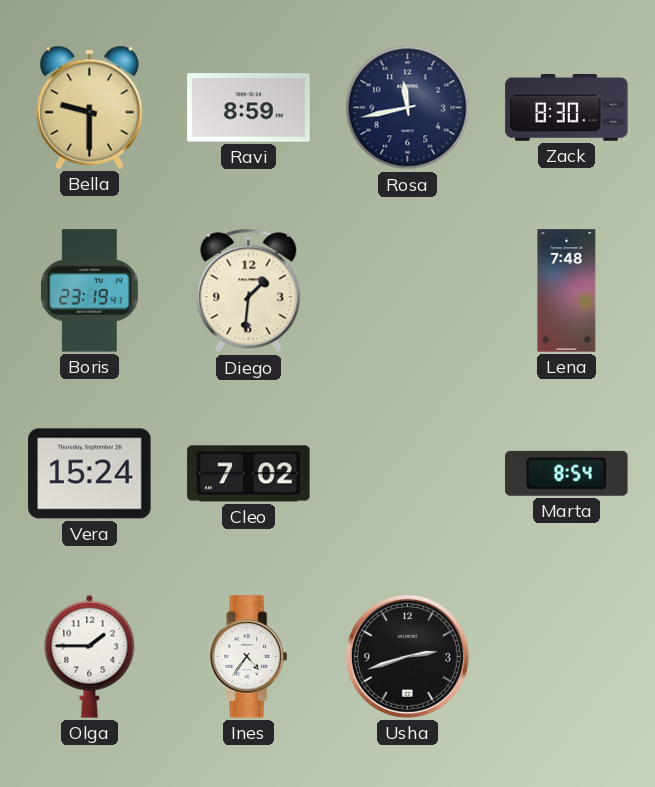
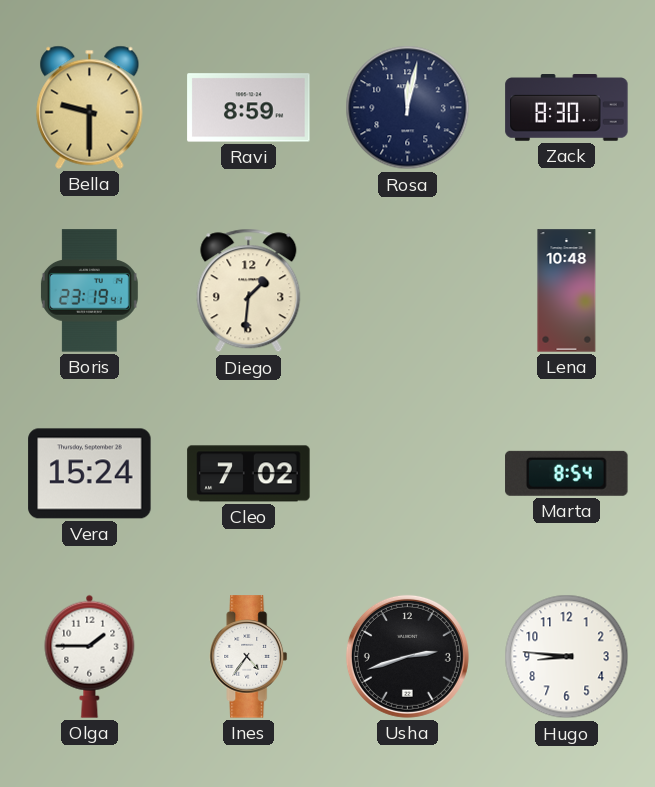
Rosa: 11:43 -> 12:02
Lena: 7:48 -> 10:48
Hugo: none -> 8:46
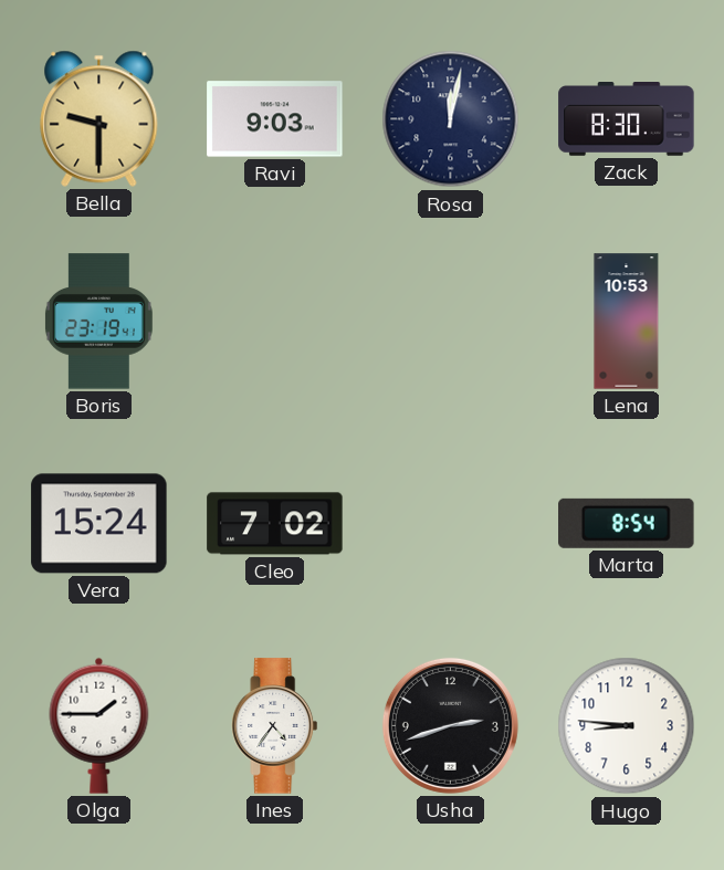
Ravi: 8:59 -> 9:03
Diego: 1:31 -> none
Lena: 10:48 -> 10:53
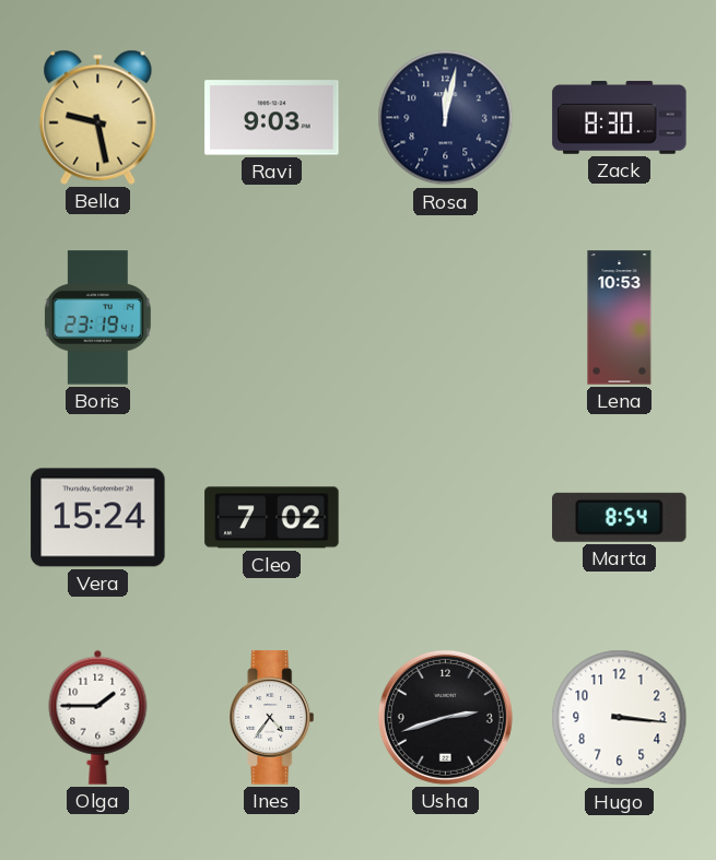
Bella: 9:30 -> 9:28
Hugo: 8:46 -> 3:16
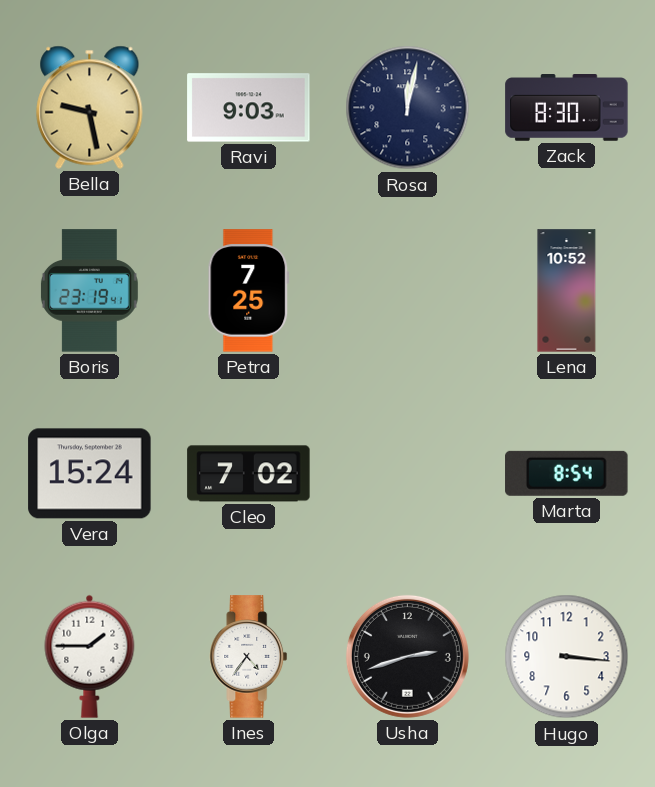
Petra: none -> 7:25
Lena: 10:53 -> 10:52
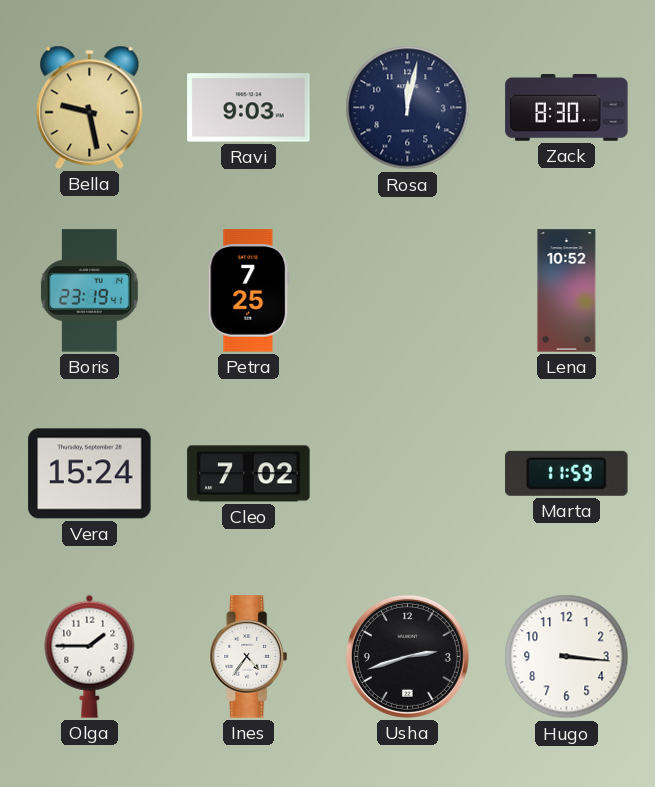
Marta: 8:54 -> 11:59
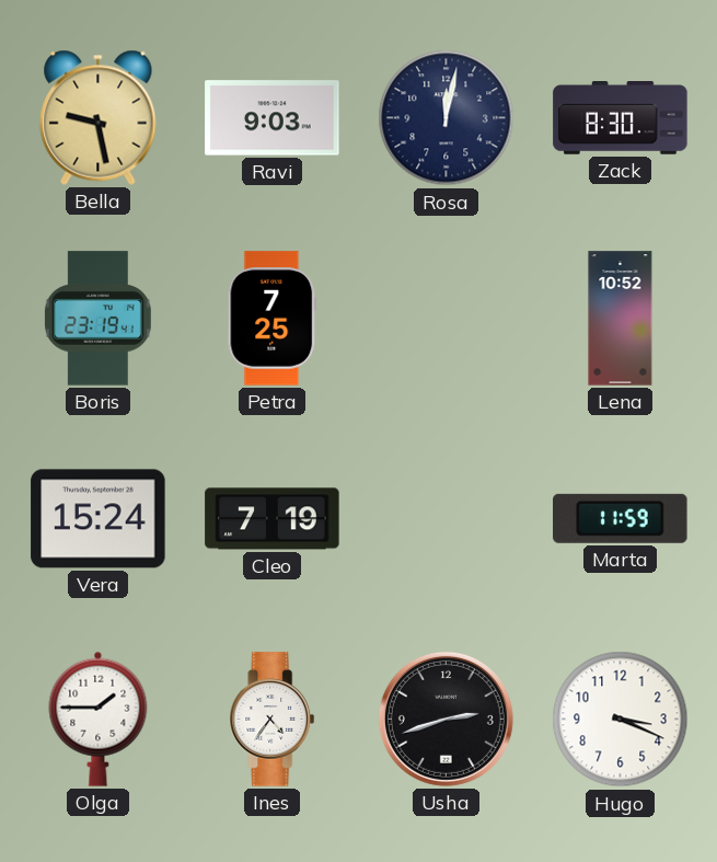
Cleo: 7:02 -> 7:19
Hugo: 3:16 -> 3:19
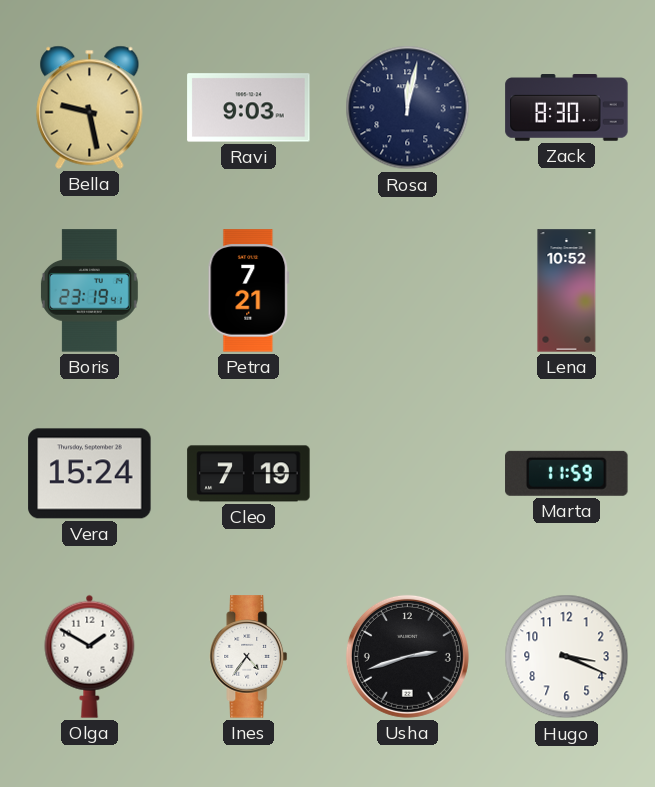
Petra: 7:25 -> 7:21
Olga: 1:45 -> 1:50
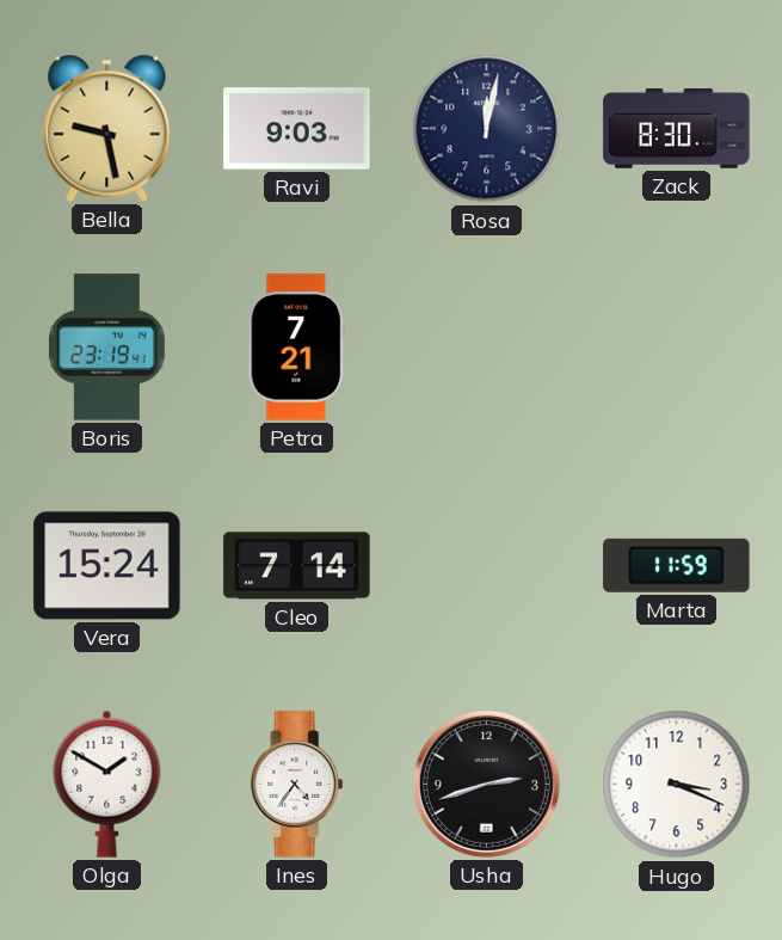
Lena: 10:52 -> none
Cleo: 7:19 -> 7:14
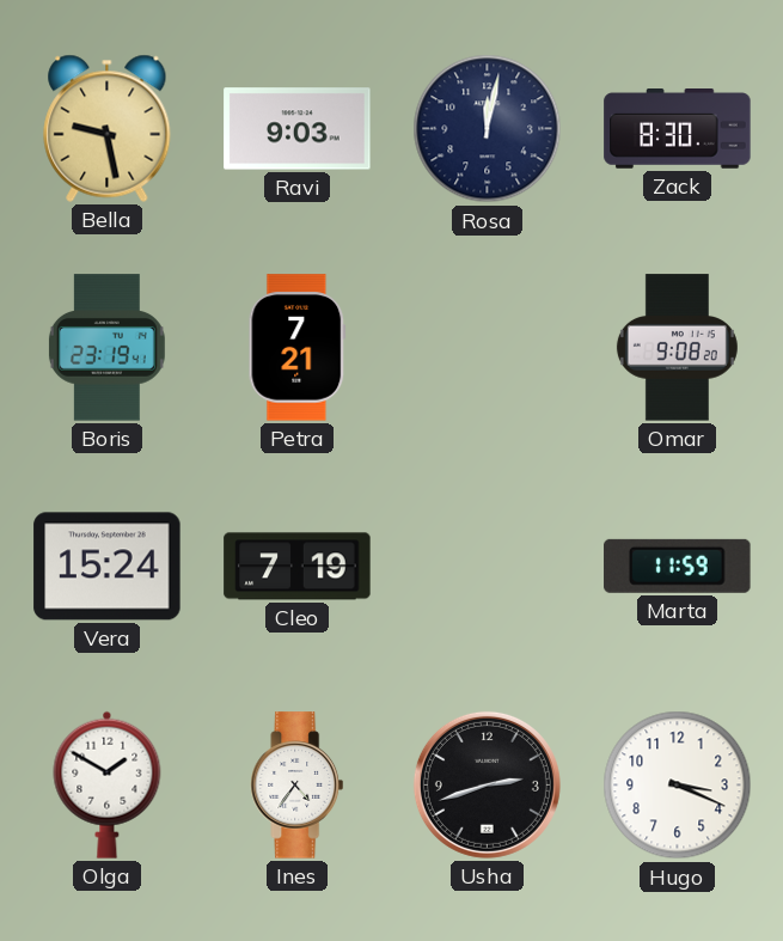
Omar: none -> 9:08
Cleo: 7:14 -> 7:19
